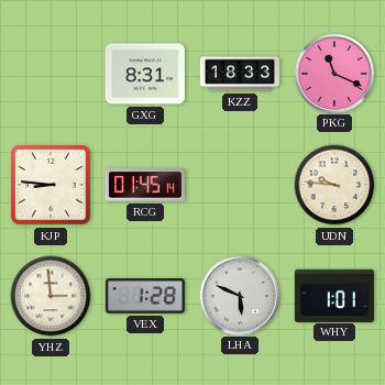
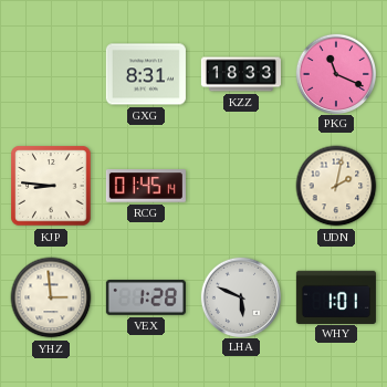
UDN: 9:46 -> 2:02
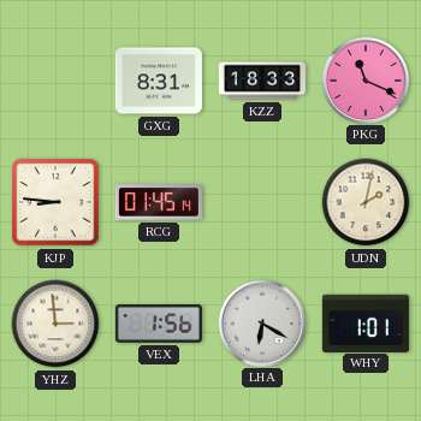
VEX: 1:28 -> 1:56
LHA: 5:49 -> 6:20
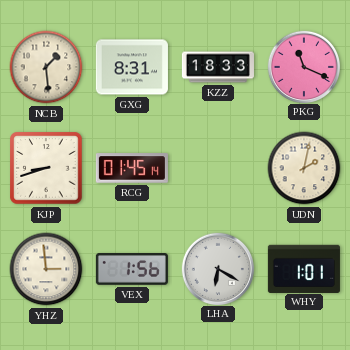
NCB: none -> 1:29
KJP: 8:46 -> 8:42
